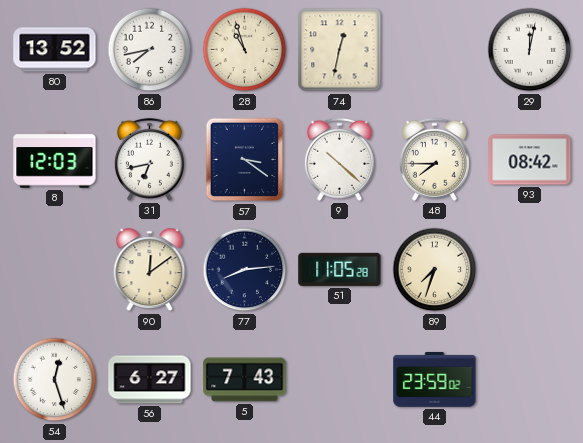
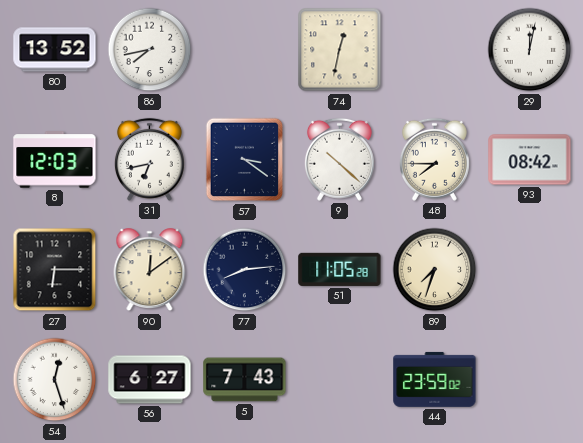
28: 10:57 -> none
27: none -> 6:15
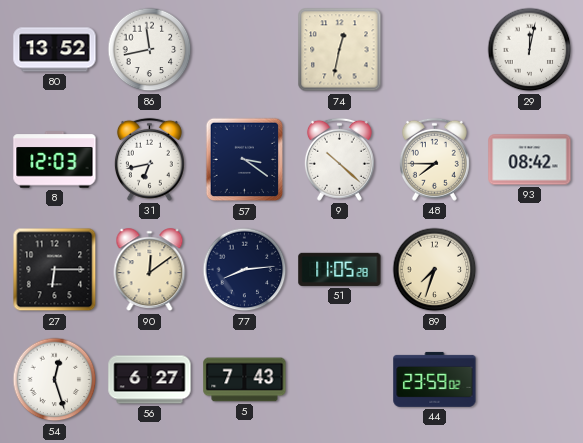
86: 7:43 -> 11:43
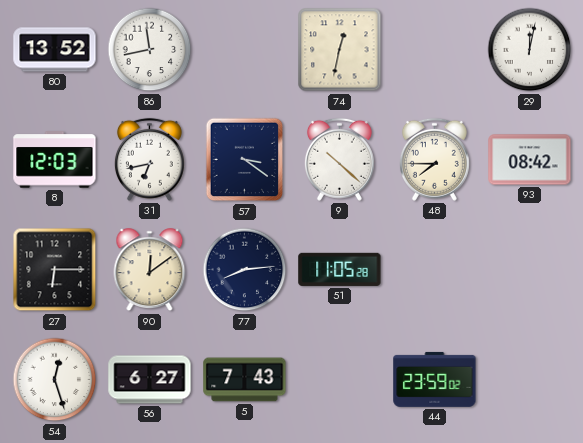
89: 7:33 -> none
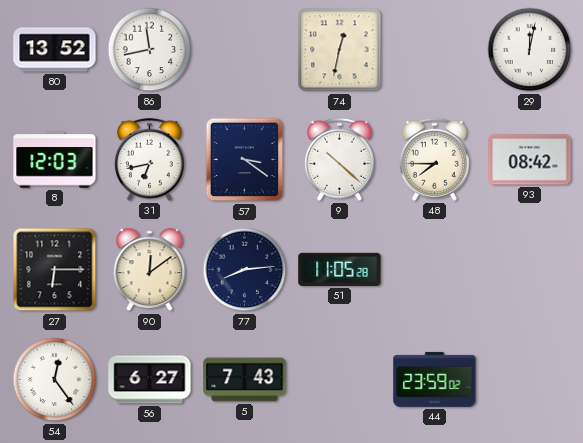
54: 12:27 -> 12:24
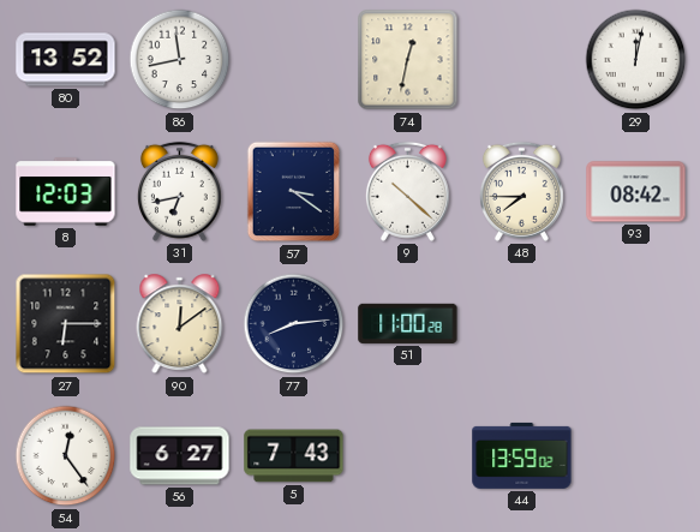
51: 11:05 -> 11:00
44: 23:59 -> 13:59
